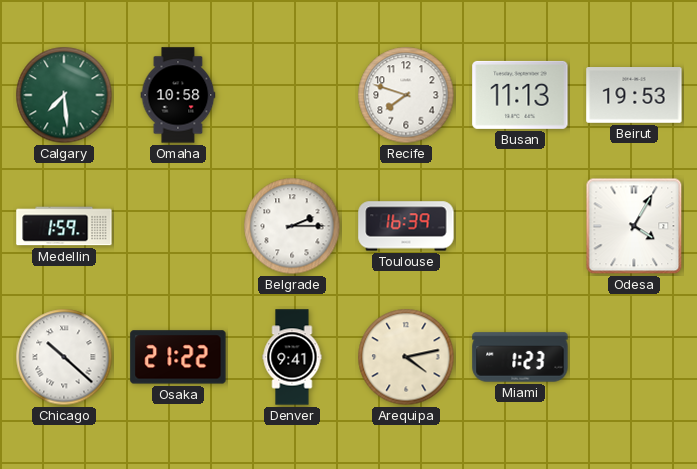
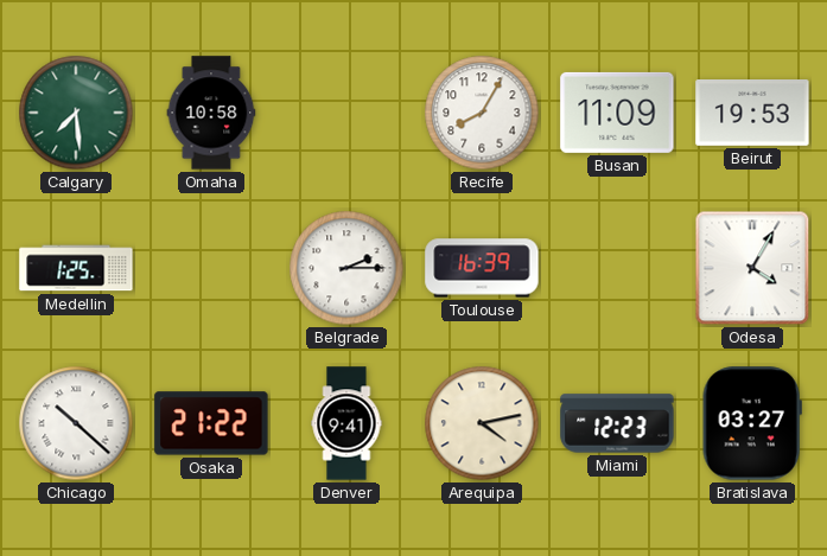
Recife: 7:48 -> 8:05
Busan: 11:13 -> 11:09
Medellin: 1:59 -> 1:25
Miami: 1:23 -> 12:23
Bratislava: none -> 03:27
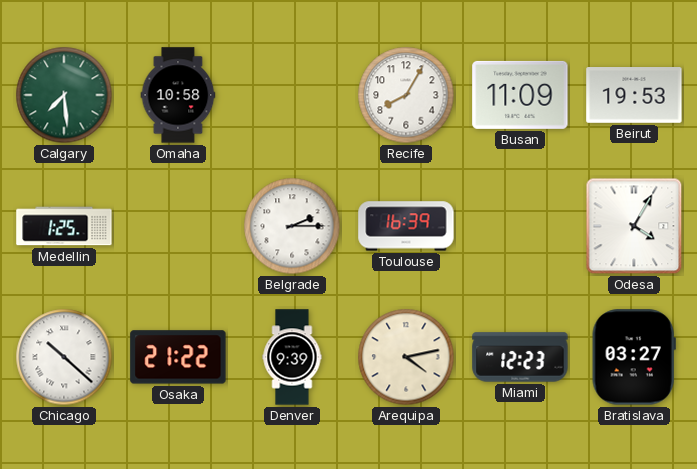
Denver: 9:41 -> 9:39
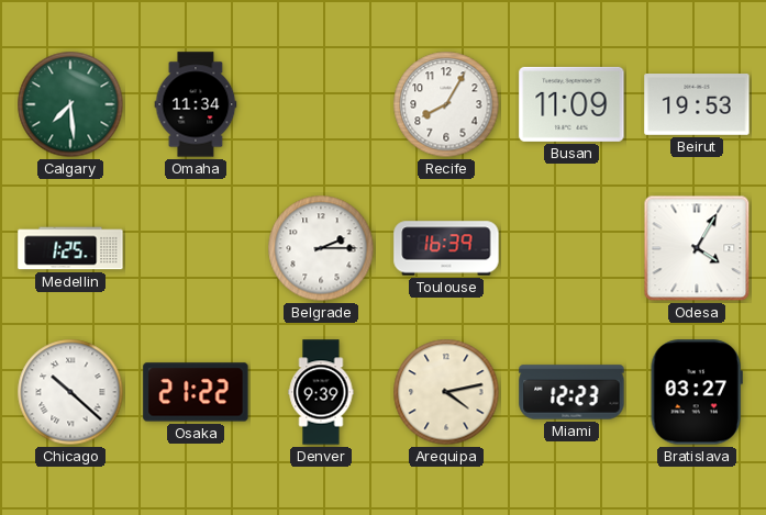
Omaha: 10:58 -> 11:34
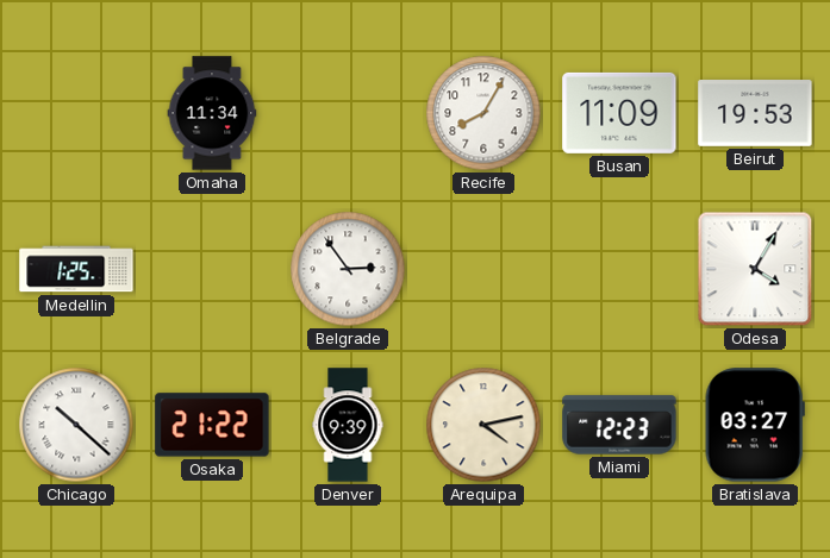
Calgary: 7:29 -> none
Belgrade: 2:15 -> 2:54
Toulouse: 16:39 -> none
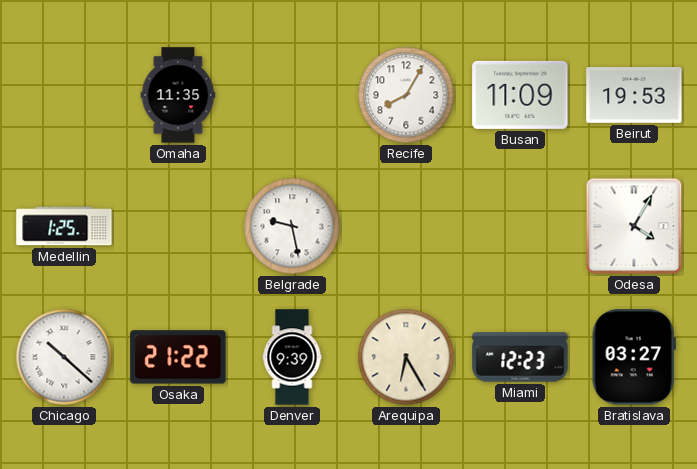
Omaha: 11:34 -> 11:35
Belgrade: 2:54 -> 9:28
Arequipa: 4:13 -> 6:25
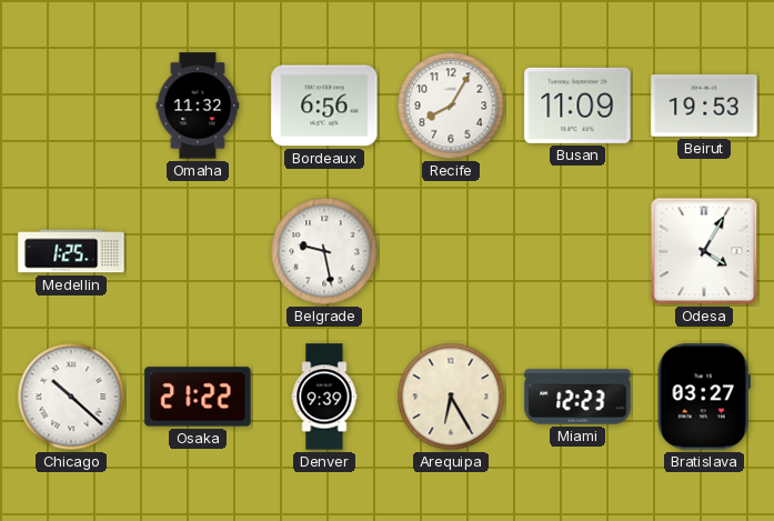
Omaha: 11:35 -> 11:32
Bordeaux: none -> 6:56
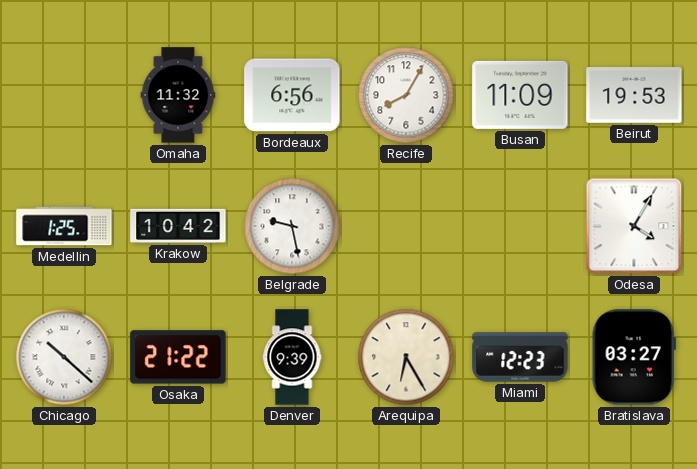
Krakow: none -> 10:42
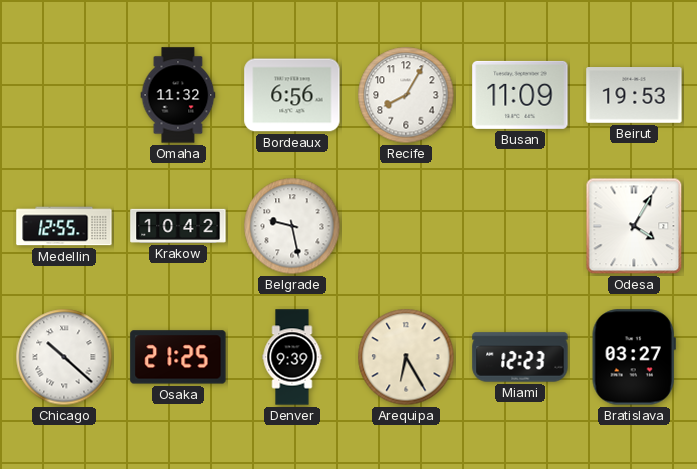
Medellin: 1:25 -> 12:55
Osaka: 21:22 -> 21:25
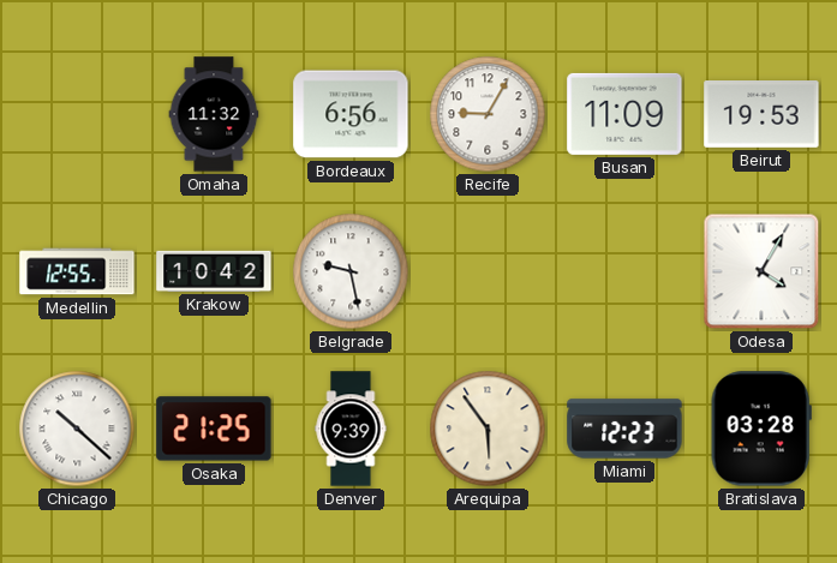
Recife: 8:05 -> 9:05
Arequipa: 6:25 -> 5:54
Bratislava: 03:27 -> 03:28
